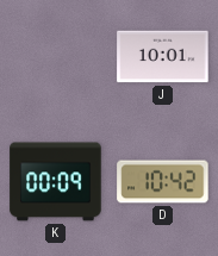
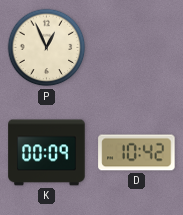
P: none -> 12:56
J: 10:01 -> none
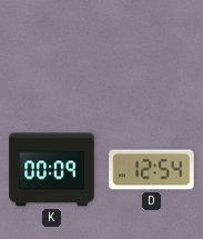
P: 12:56 -> none
D: 10:42 -> 12:54
